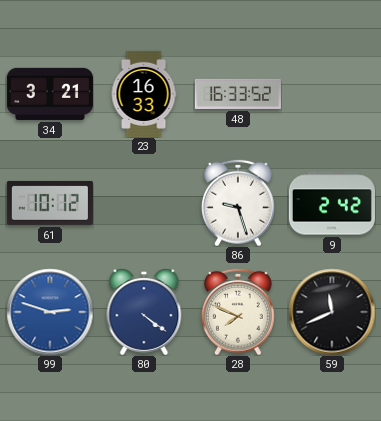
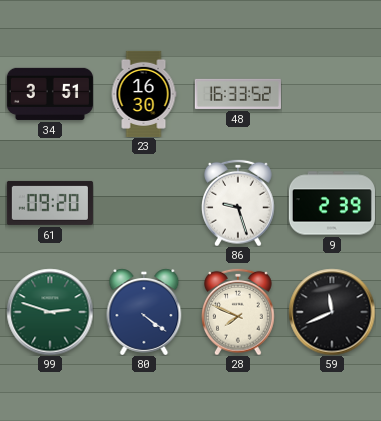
34: 3:21 -> 3:51
23: 16:33 -> 16:30
61: 10:12 -> 09:20
9: 2:42 -> 2:39
99 dial: blue -> green
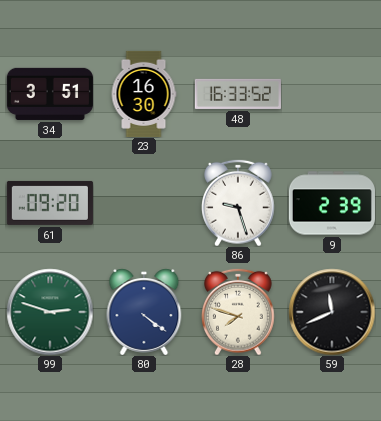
28: 7:49 -> 7:48
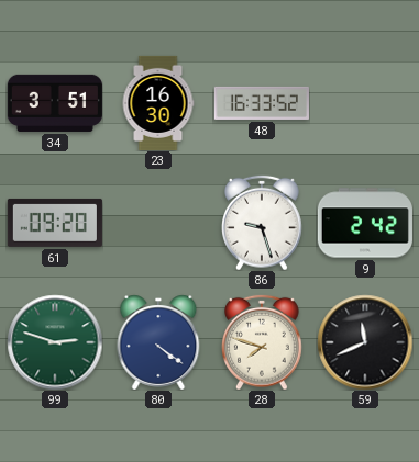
9: 2:39 -> 2:42
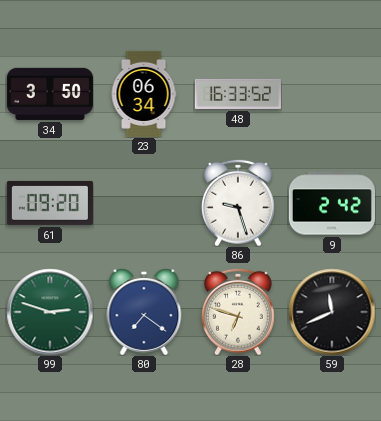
34: 3:51 -> 3:50
23: 16:30 -> 06:34
80: 4:21 -> 7:21
28: 7:48 -> 6:48
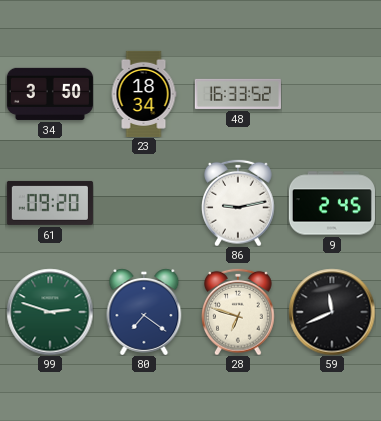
23: 06:34 -> 18:34
86: 9:27 -> 9:13
9: 2:42 -> 2:45
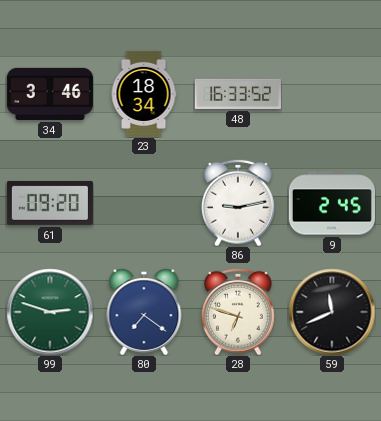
34: 3:50 -> 3:46
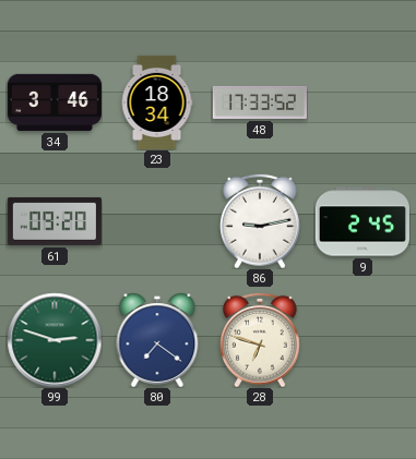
48: 16:33 -> 17:33
59: 11:41 -> none
